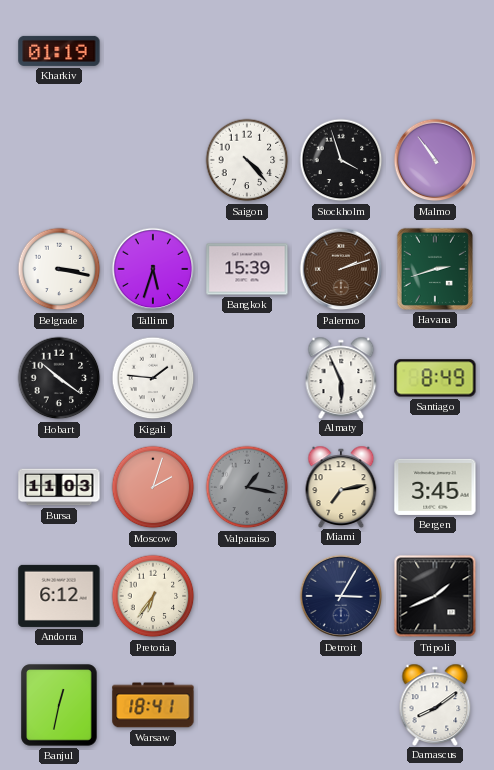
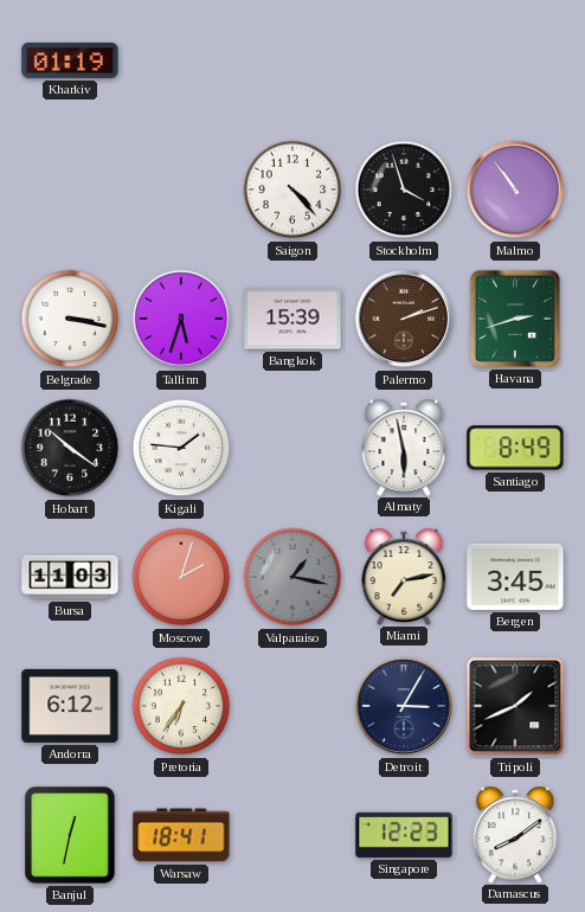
Almaty: 5:56 -> 5:58
Singapore: none -> 12:23
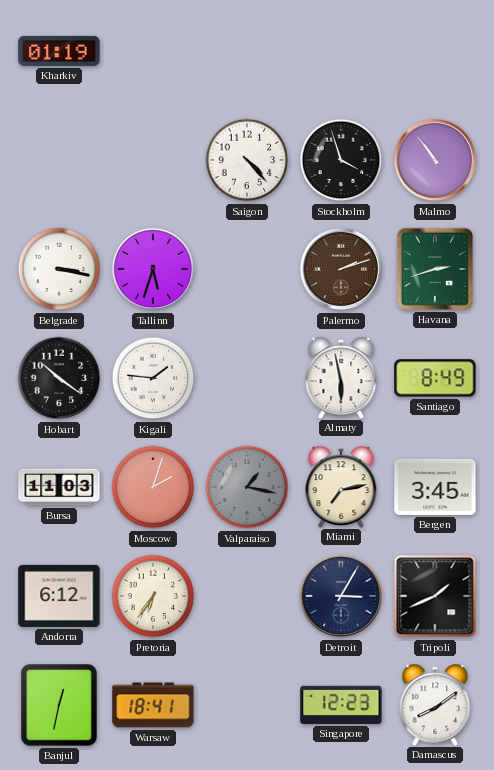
Bangkok: 15:39 -> none
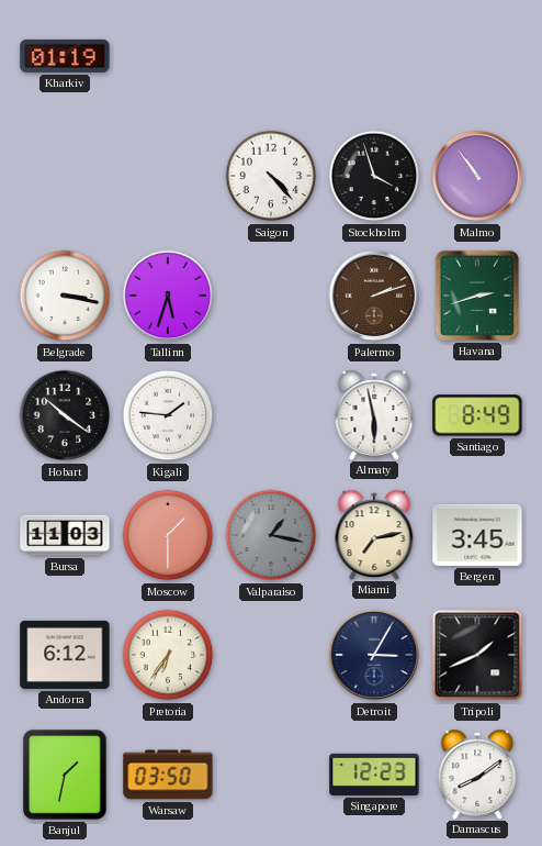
Moscow: 2:03 -> 1:30
Banjul: 12:32 -> 1:32
Warsaw: 18:41 -> 03:50
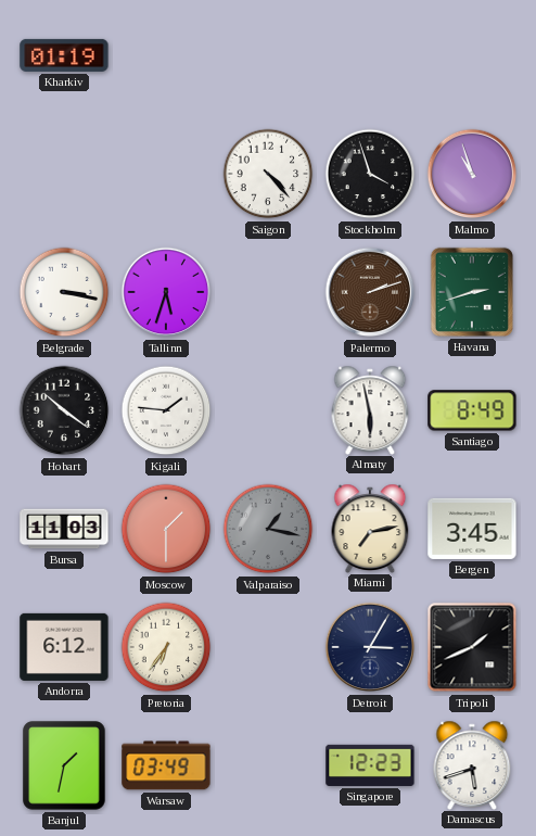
Malmo: 10:54 -> 10:57
Warsaw: 03:50 -> 03:49
Damascus: 8:09 -> 5:42
